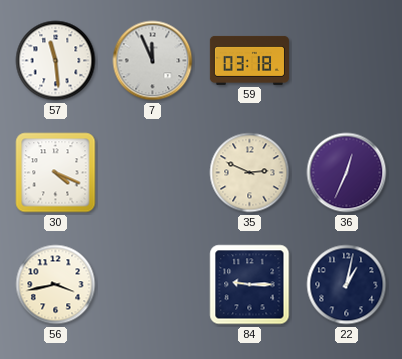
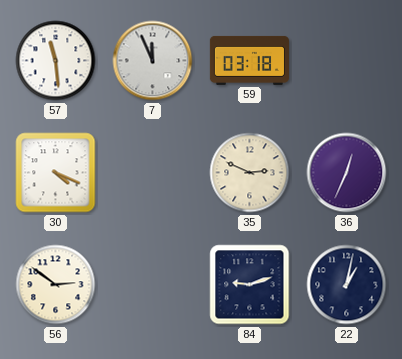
56: 3:43 -> 2:51
84: 9:15 -> 9:12
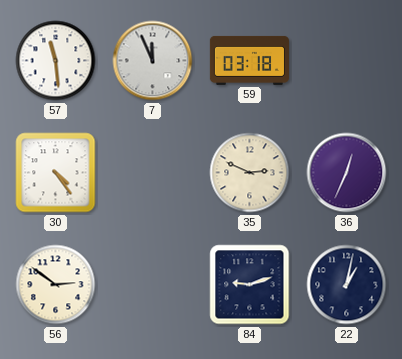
30: 4:19 -> 4:24
